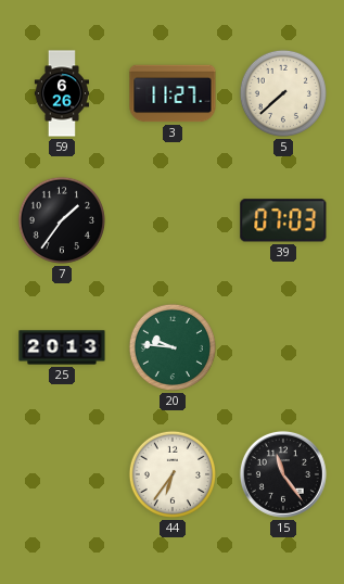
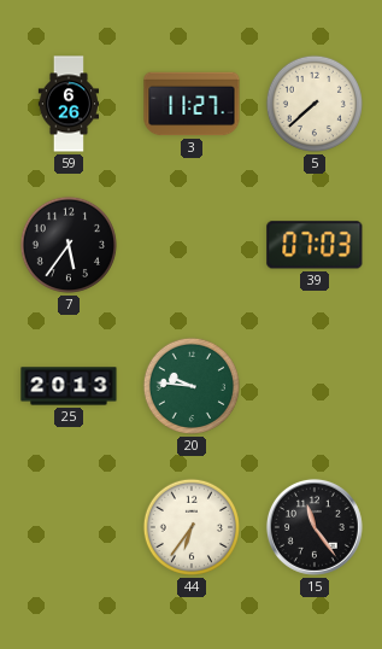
7: 1:36 -> 5:36
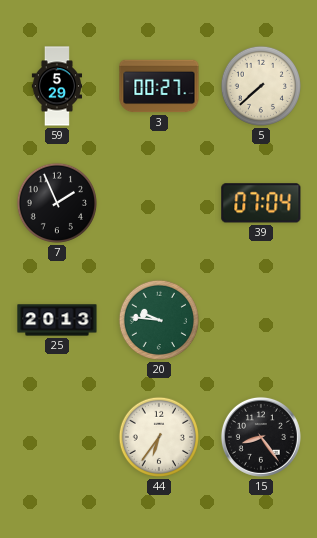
59: 6:26 -> 5:29
3: 11:27 -> 00:27
7: 5:36 -> 1:56
39: 07:03 -> 07:04
15: 11:24 -> 8:24
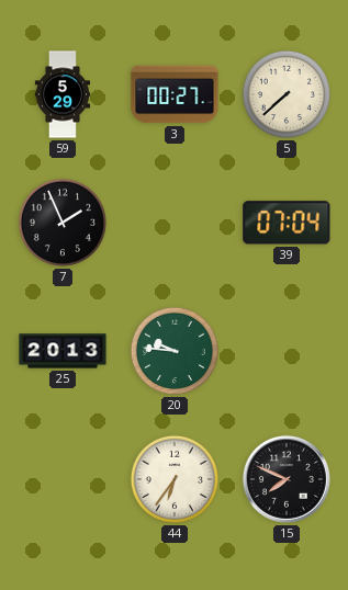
15: 8:24 -> 7:49
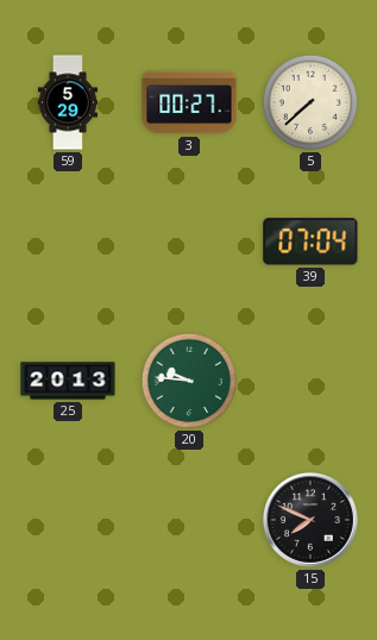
7: 1:56 -> none
44: 6:36 -> none
